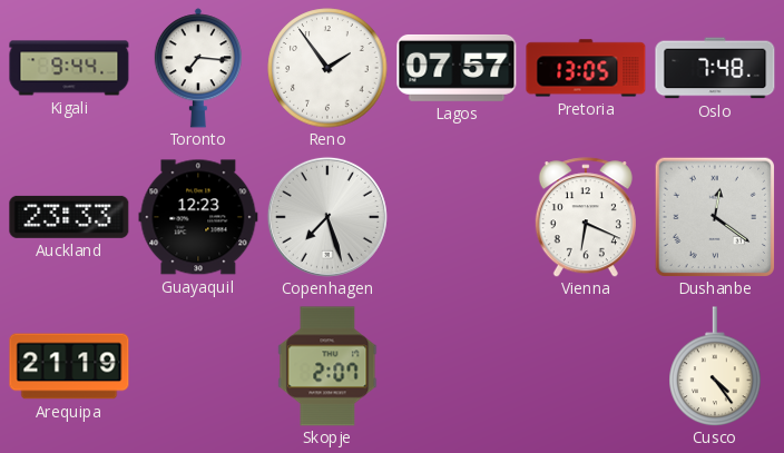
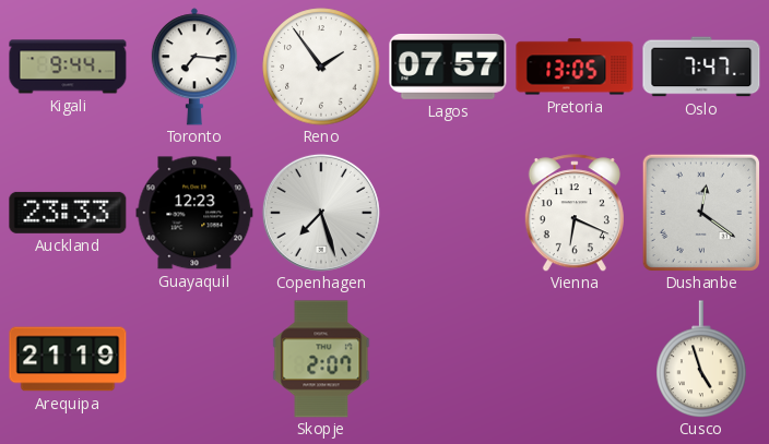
Oslo: 7:48 -> 7:47
Cusco: 4:24 -> 4:57
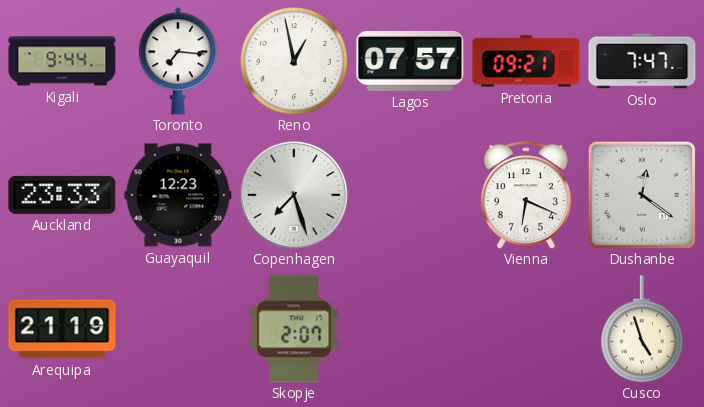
Reno: 1:54 -> 12:58
Pretoria: 13:05 -> 09:21
